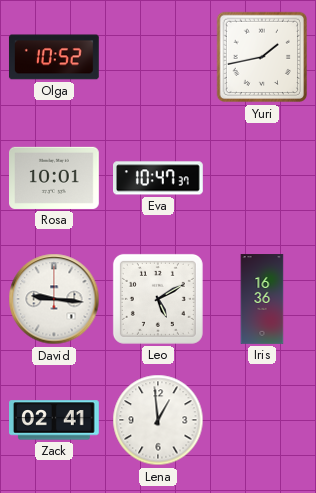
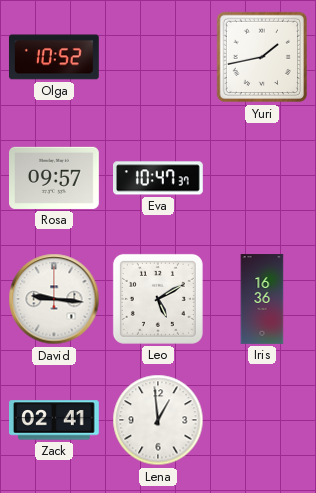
Rosa: 10:01 -> 09:57
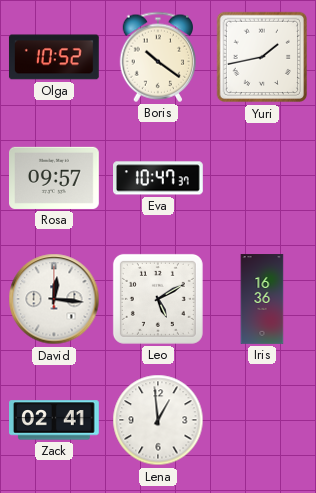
Boris: none -> 10:21
David: 9:16 -> 12:16
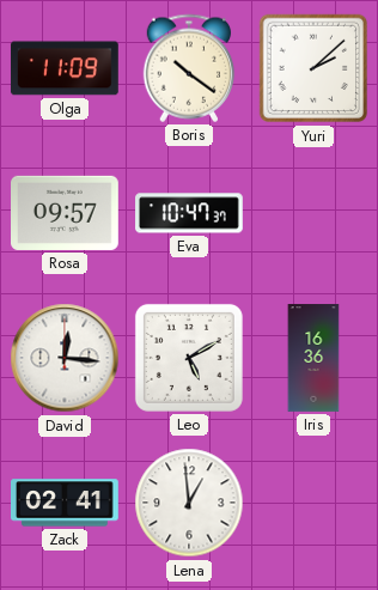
Olga: 10:52 -> 11:09
Yuri: 1:43 -> 2:08
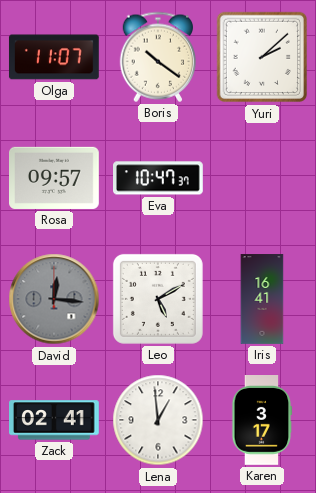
Olga: 11:09 -> 11:07
David dial: white -> grey
Iris: 16:36 -> 16:41
Karen: none -> 3:17
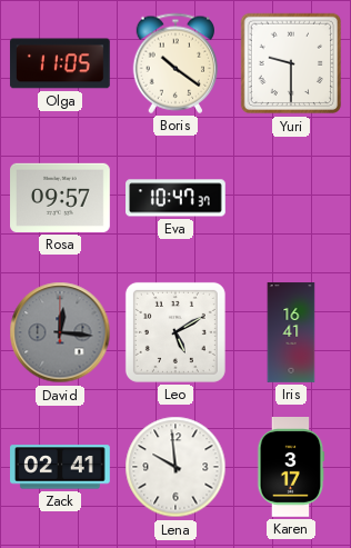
Olga: 11:07 -> 11:05
Yuri: 2:08 -> 9:30
Lena: 12:59 -> 9:59
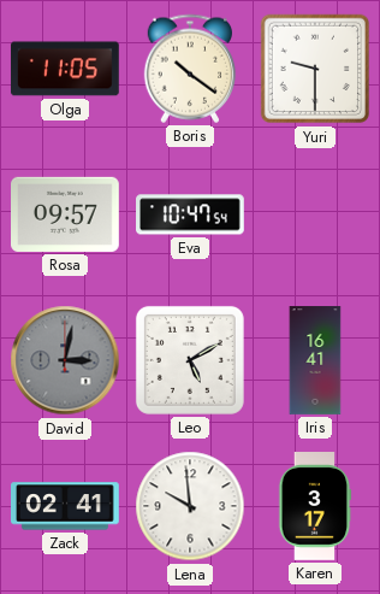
Eva: 10:47:37 -> 10:47:54
David: 12:16 -> 3:02
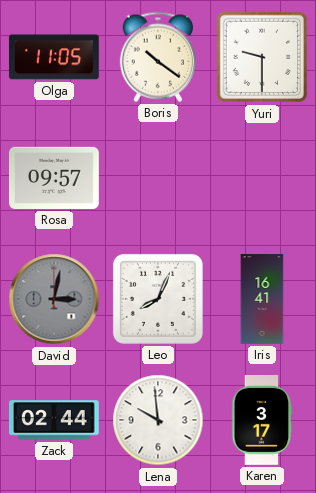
Eva: 10:47 -> none
Leo: 5:10 -> 8:04
Zack: 02:41 -> 02:44
